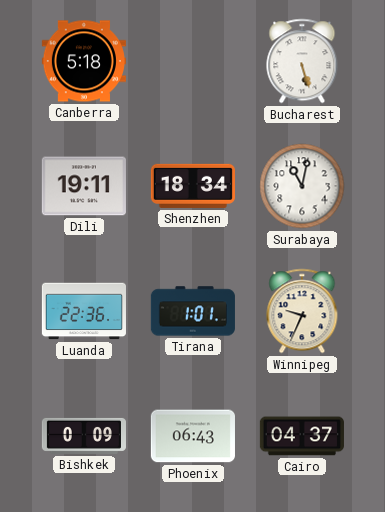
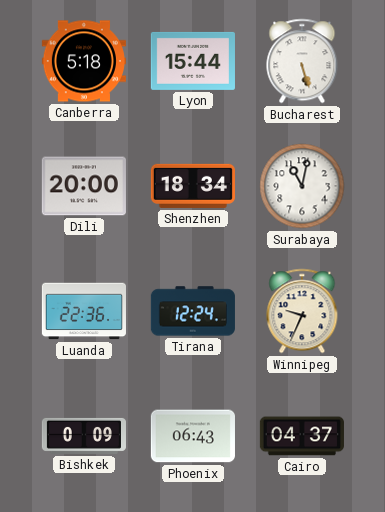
Lyon: none -> 15:44
Dili: 19:11 -> 20:00
Tirana: 1:01 -> 12:24
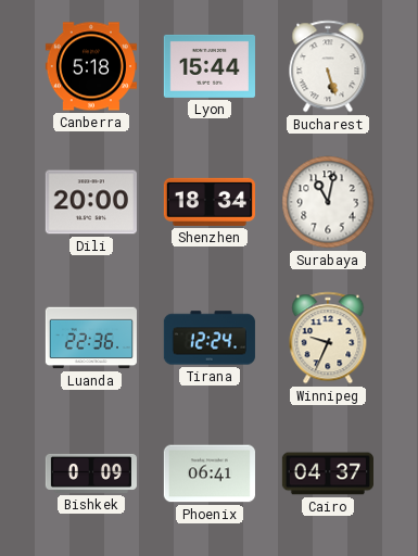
Phoenix: 06:43 -> 06:41
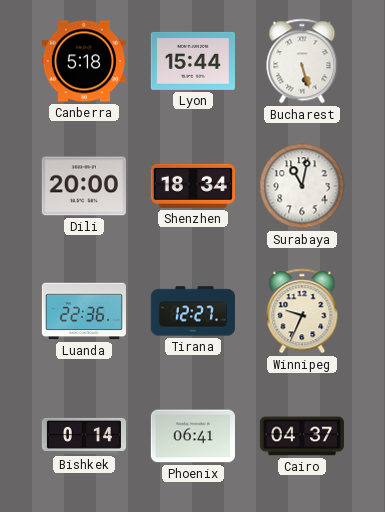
Tirana: 12:24 -> 12:27
Bishkek: 0:09 -> 0:14
